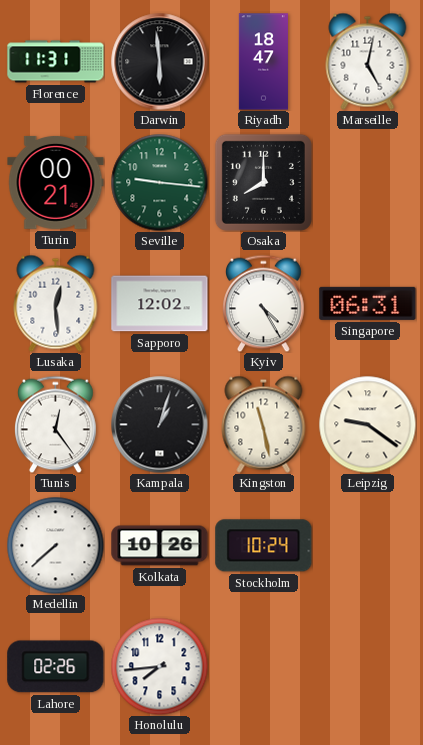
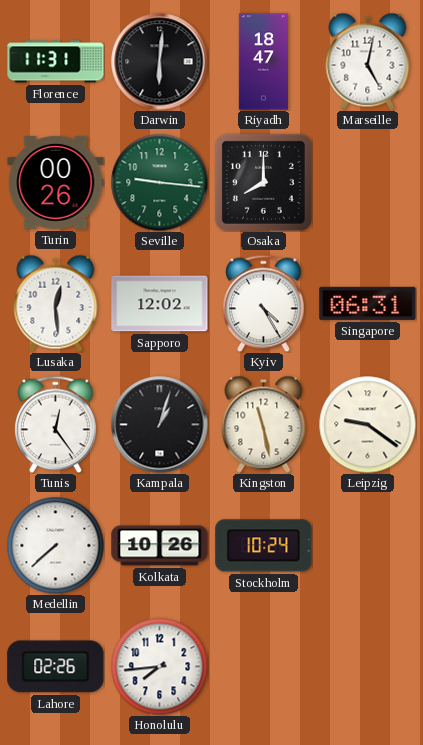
Darwin: 5:59 -> 6:01
Turin: 00:21 -> 00:26
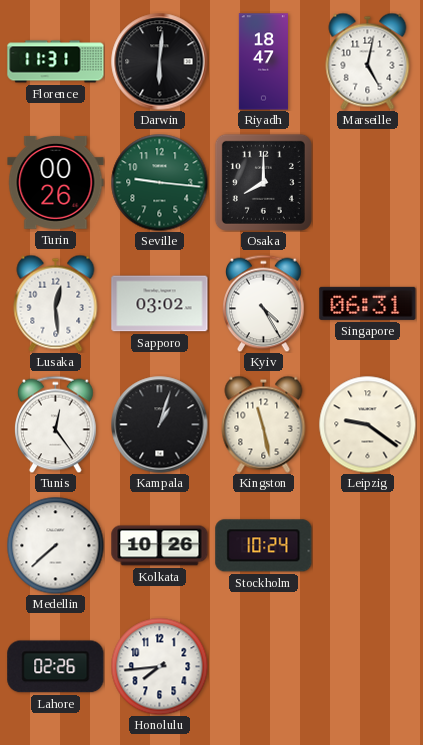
Sapporo: 12:02 -> 03:02
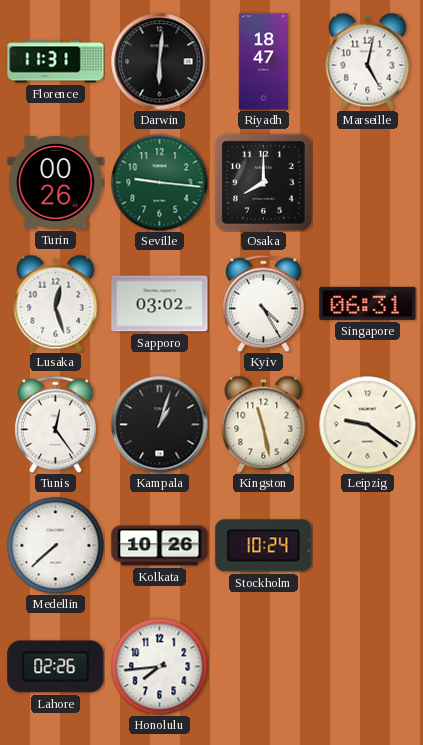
Lusaka: 12:29 -> 12:27
